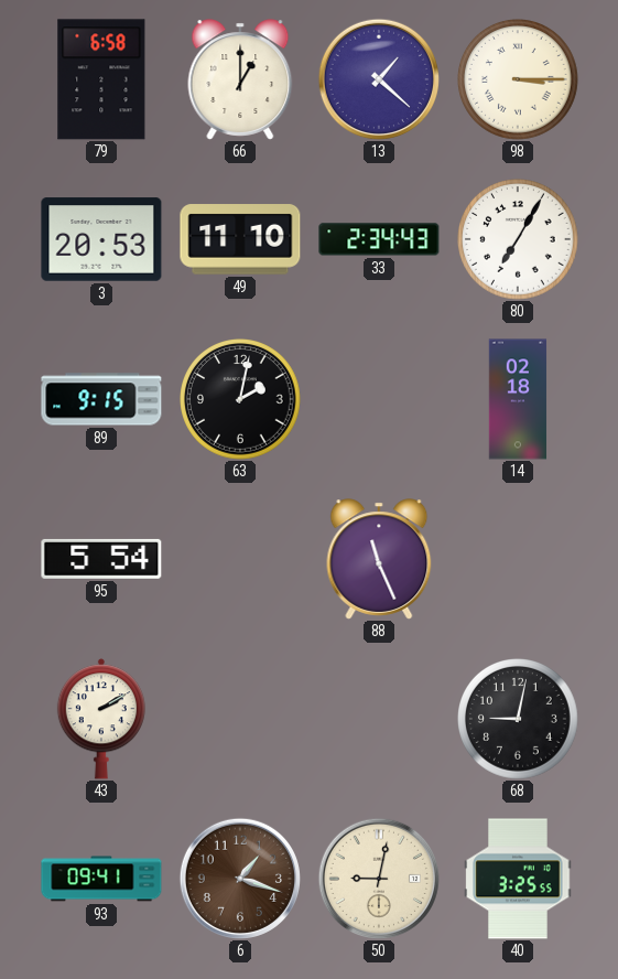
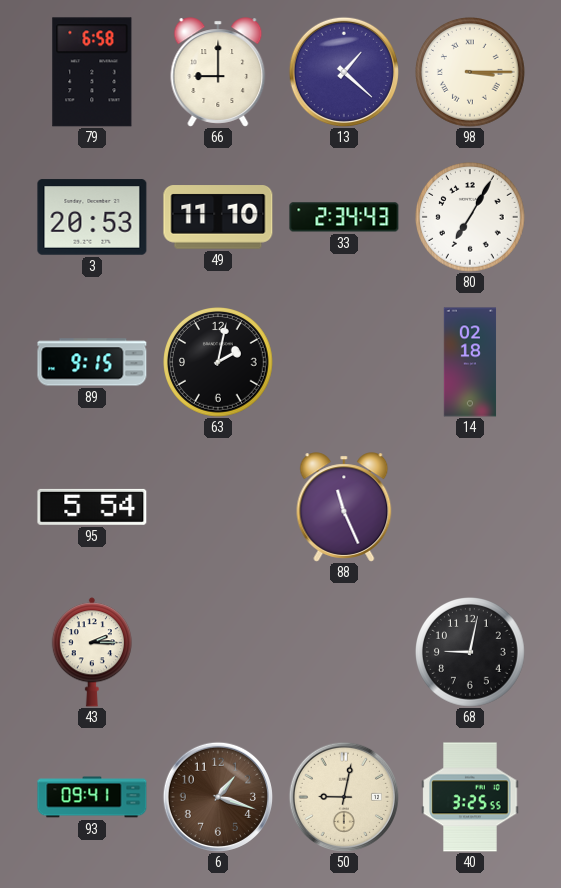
66: 1:00 -> 9:00
43: 2:10 -> 2:15
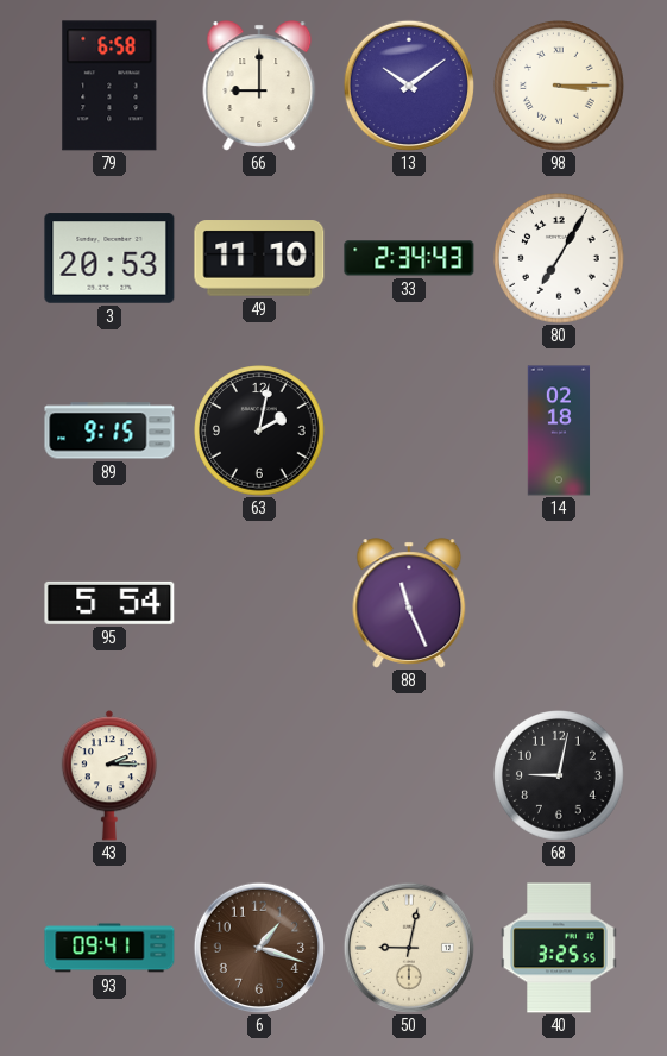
13: 1:22 -> 10:09
